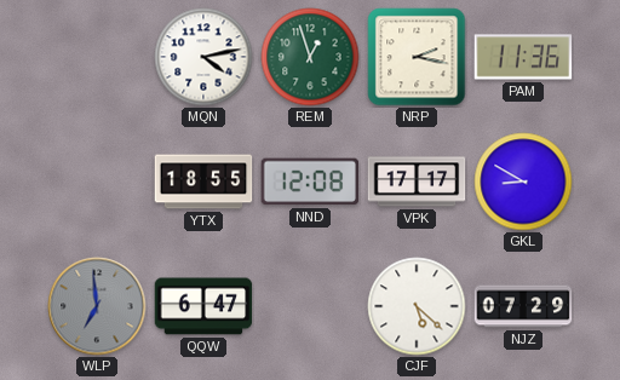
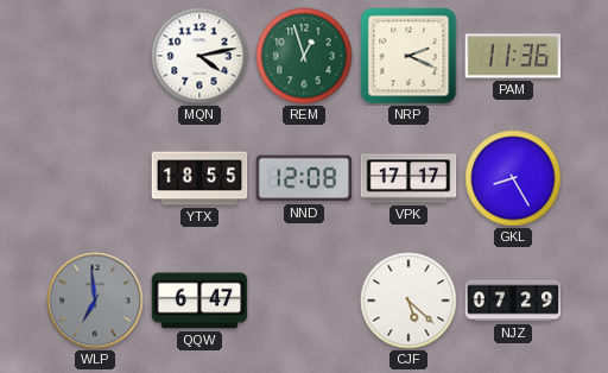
NRP: 2:17 -> 2:19
GKL: 8:50 -> 8:25
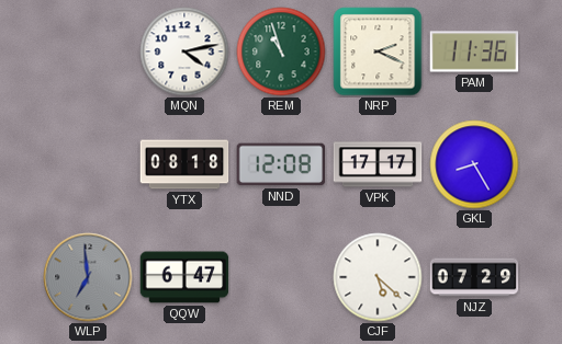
REM: 12:57 -> 10:57
YTX: 18:55 -> 08:18
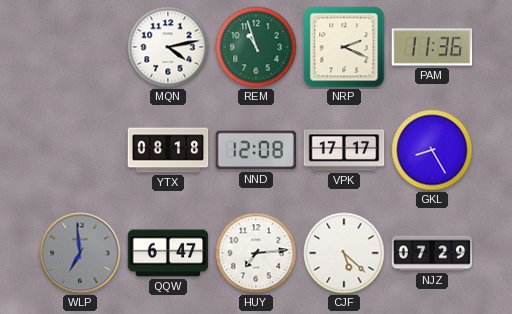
HUY: none -> 7:14
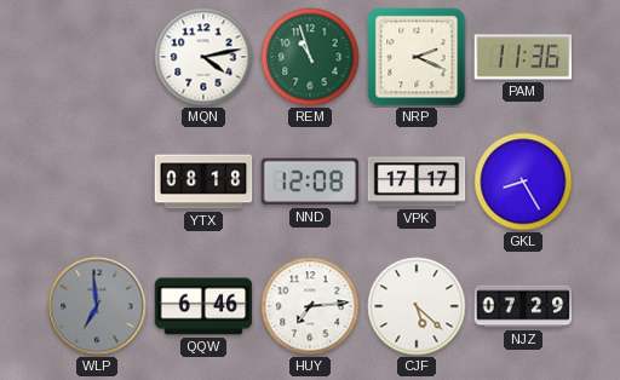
QQW: 6:47 -> 6:46
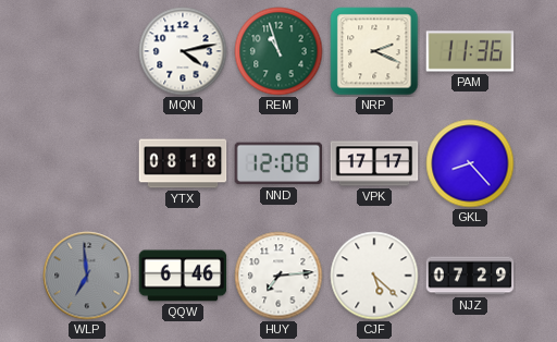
GKL: 8:25 -> 8:23
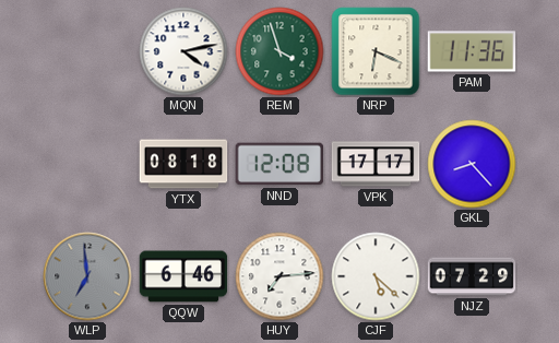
REM: 10:57 -> 3:57
NRP: 2:19 -> 6:19
